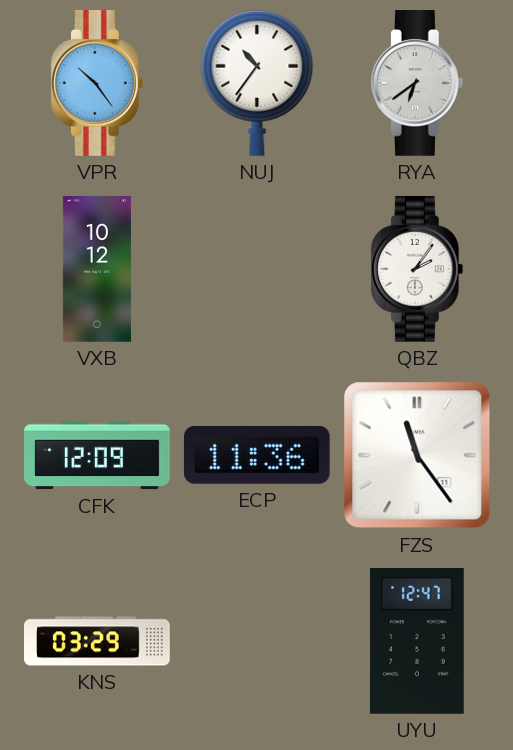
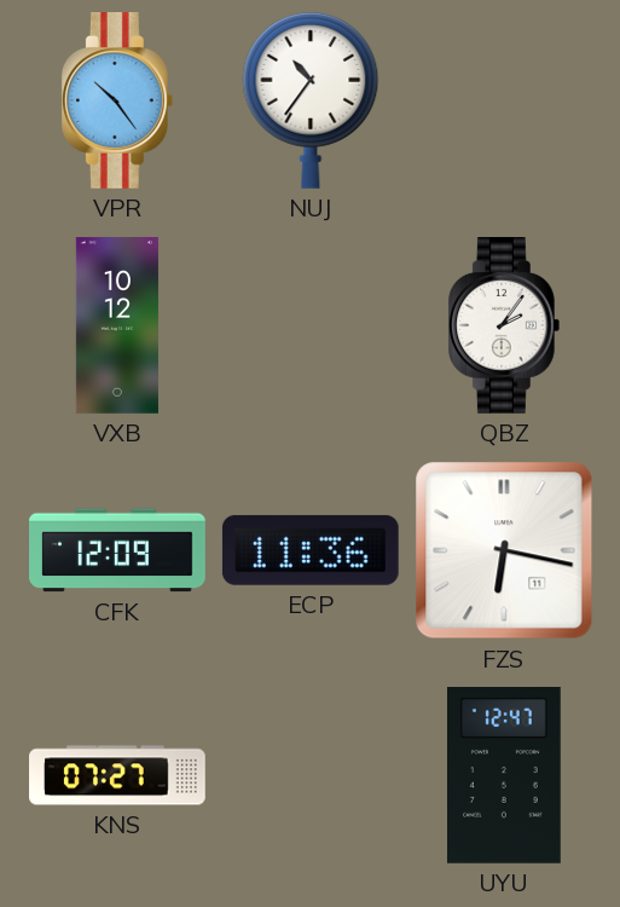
RYA: 6:39 -> none
FZS: 11:24 -> 6:17
KNS: 03:29 -> 07:27
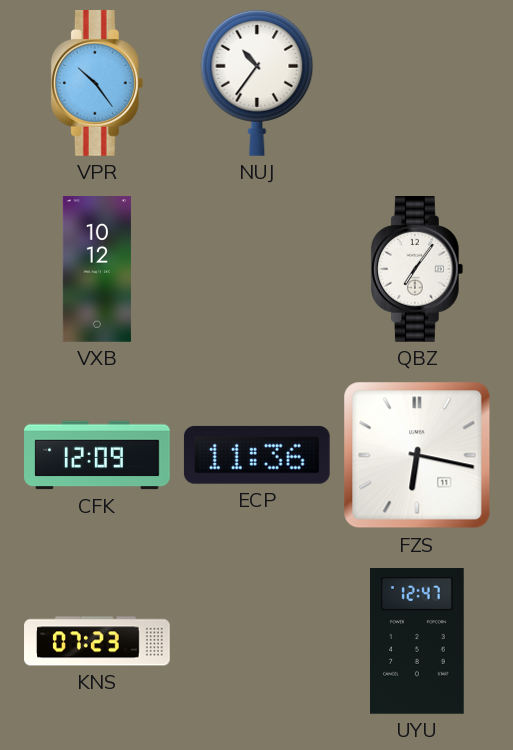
QBZ: 2:06 -> 7:06
KNS: 07:27 -> 07:23
